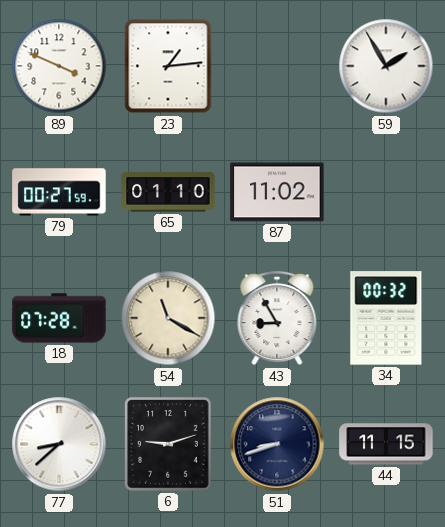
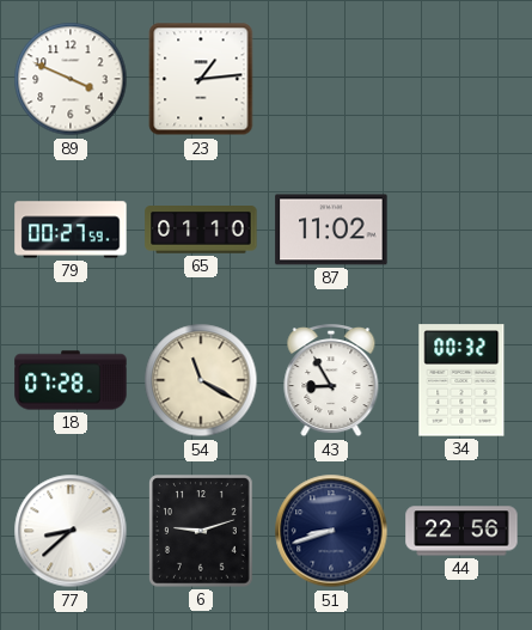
59: 1:55 -> none
44: 11:15 -> 22:56
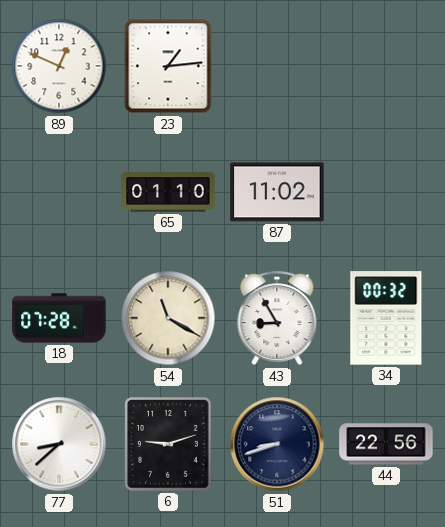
89: 3:49 -> 12:49
79: 00:27 -> none
